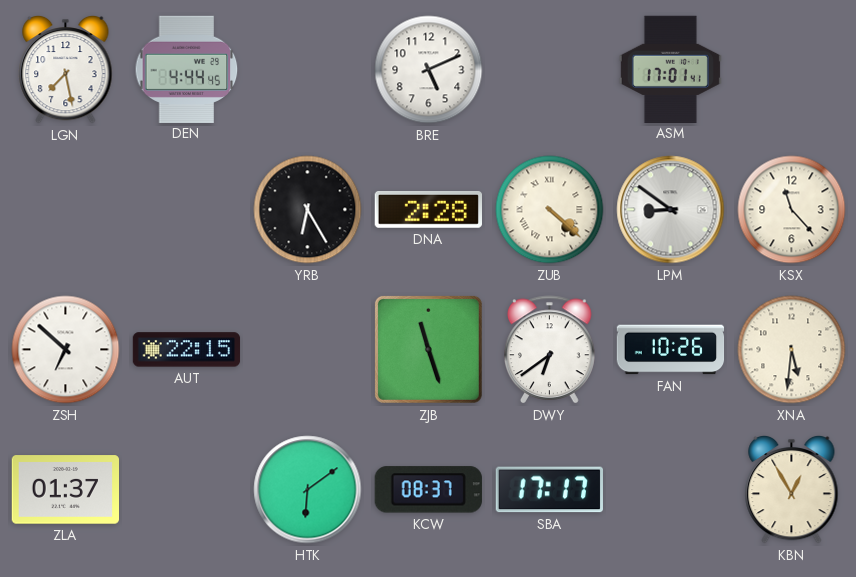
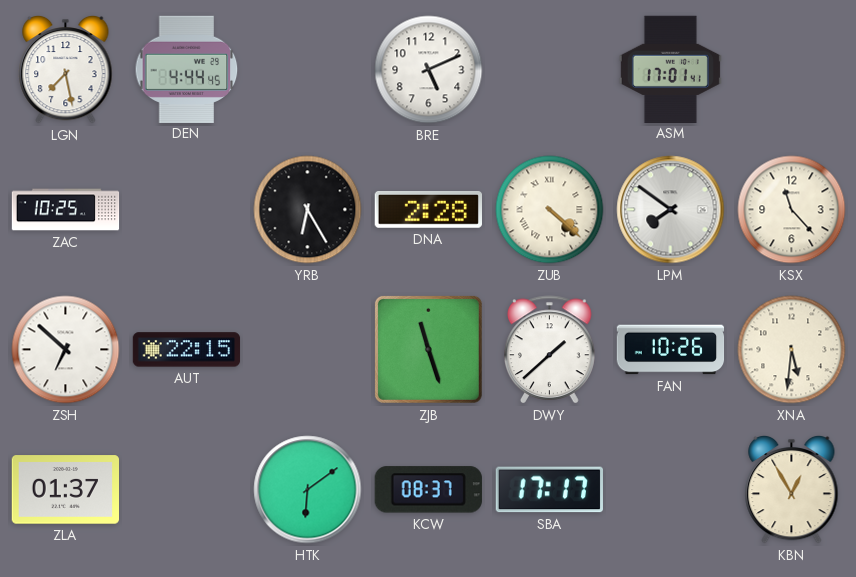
ZAC: none -> 10:25
LPM: 8:51 -> 7:51
DWY: 6:39 -> 1:38
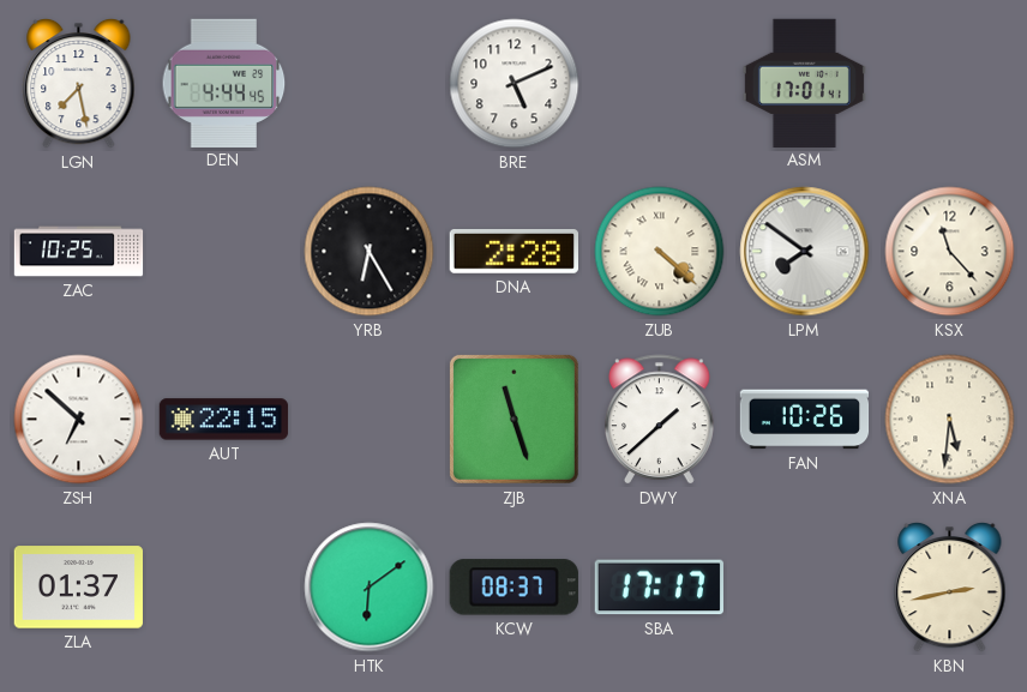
KBN: 12:55 -> 2:43
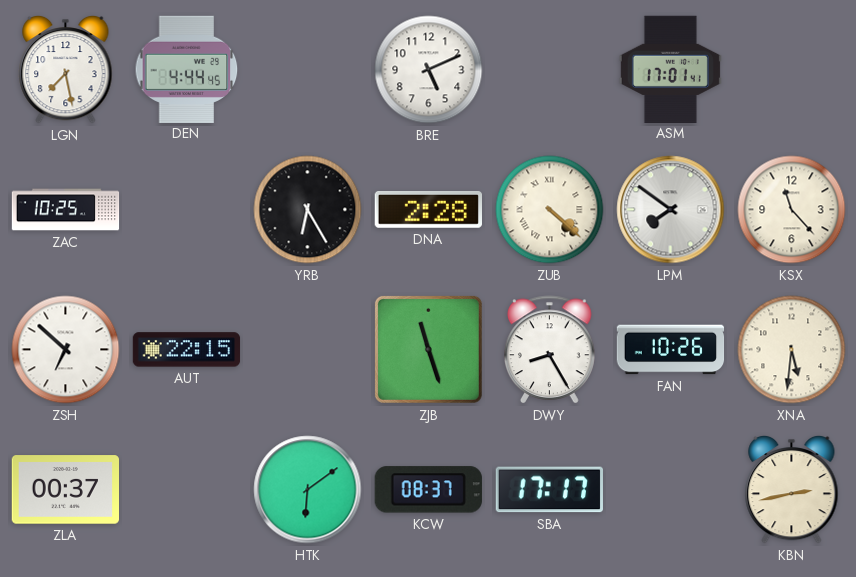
DWY: 1:38 -> 8:25
ZLA: 01:37 -> 00:37
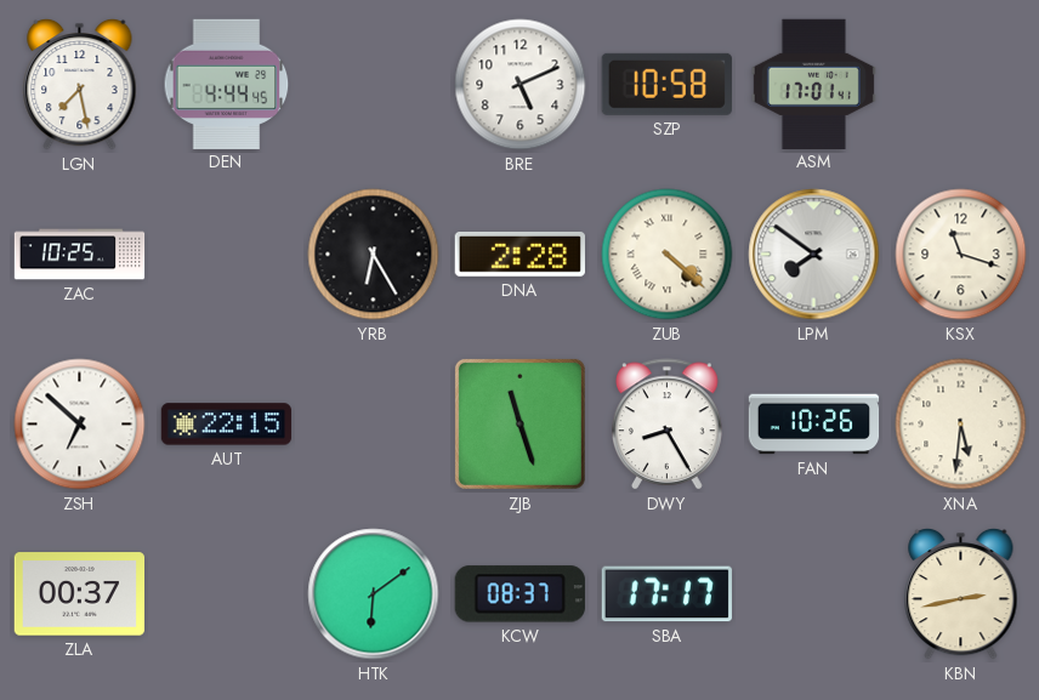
SZP: none -> 10:58
KSX: 11:23 -> 11:18
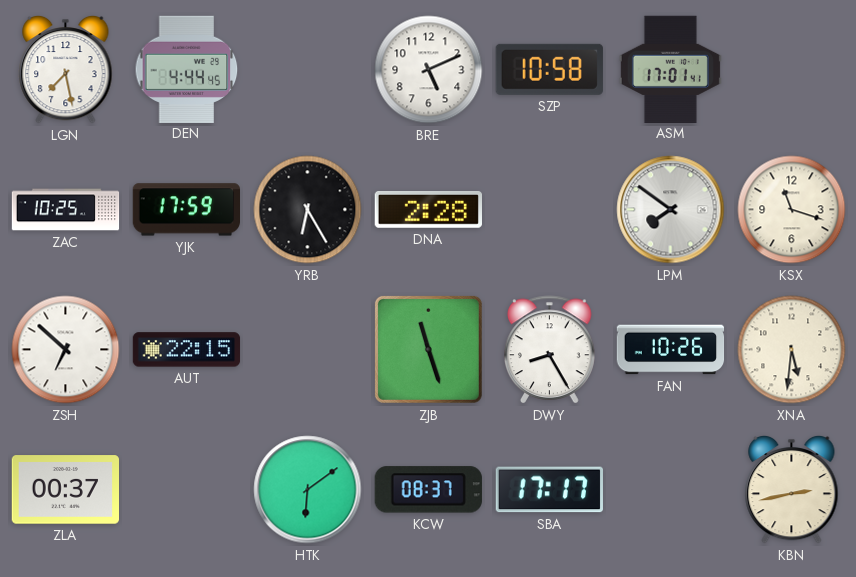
YJK: none -> 17:59
ZUB: 4:22 -> none
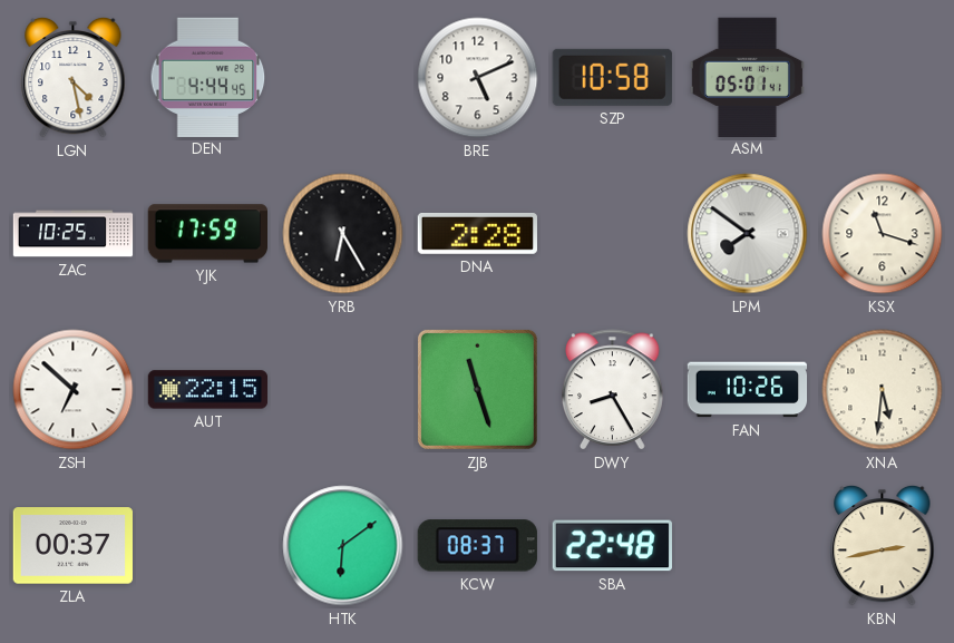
LGN: 7:28 -> 4:28
ASM: 17:01 -> 05:01
SBA: 17:17 -> 22:48
